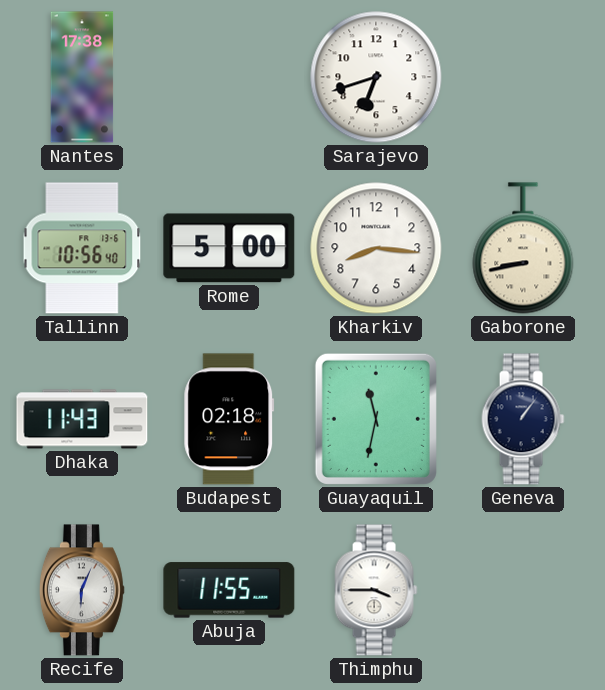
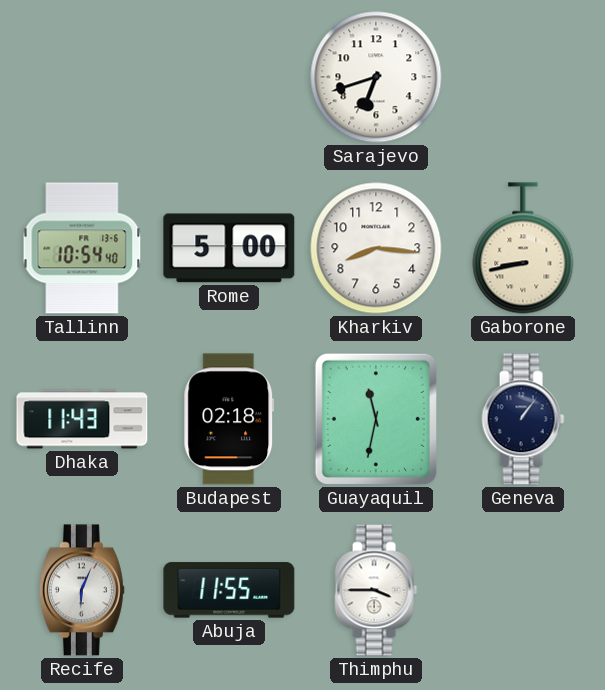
Nantes: 17:38 -> none
Tallinn: 10:56 -> 10:54
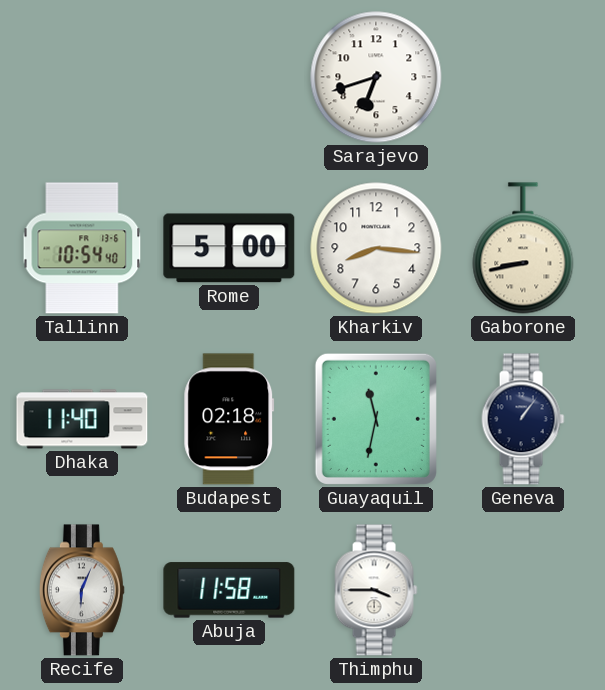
Dhaka: 11:43 -> 11:40
Abuja: 11:55 -> 11:58
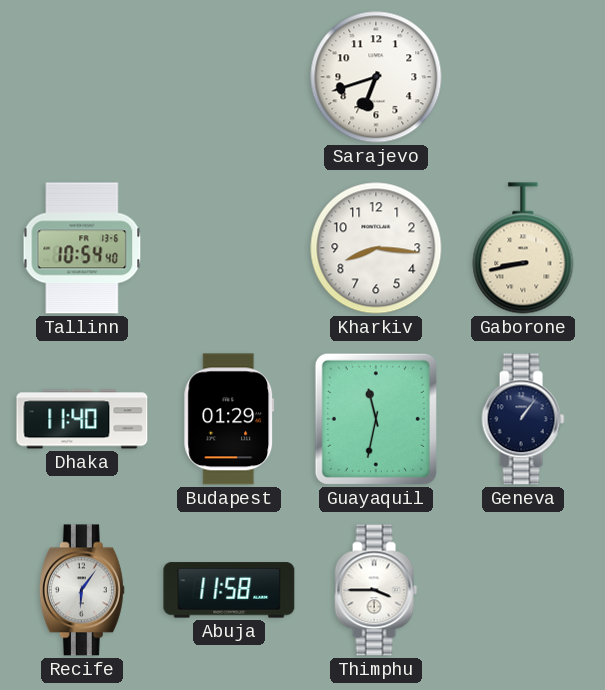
Rome: 5:00 -> none
Budapest: 02:18 -> 01:29
Recife: 6:04 -> 6:06
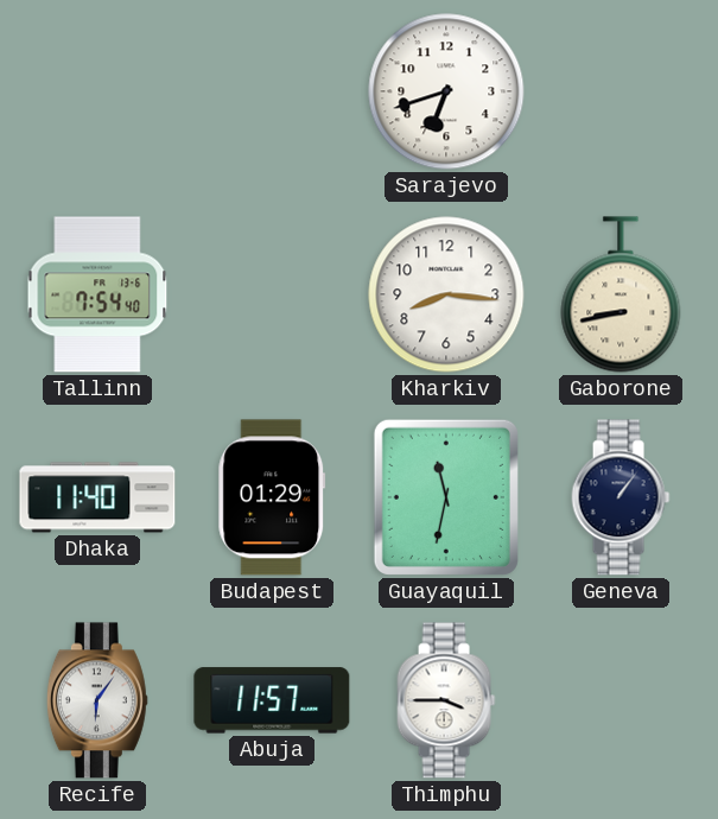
Tallinn: 10:54 -> 7:54
Abuja: 11:58 -> 11:57
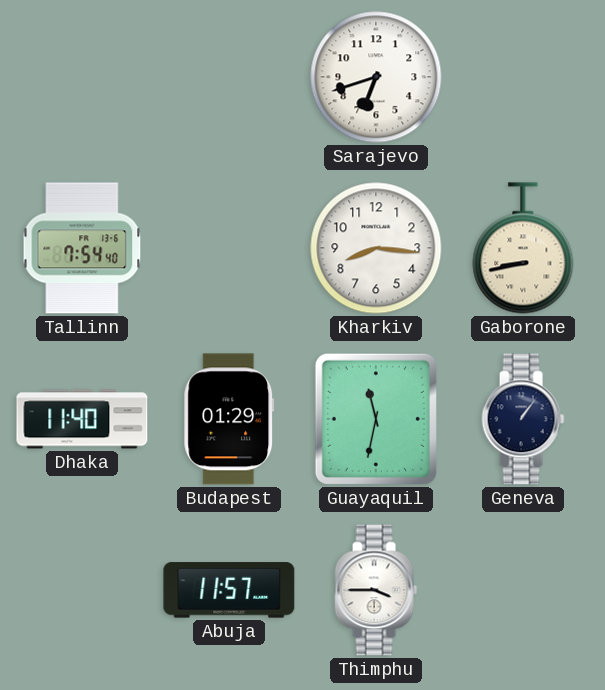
Recife: 6:06 -> none
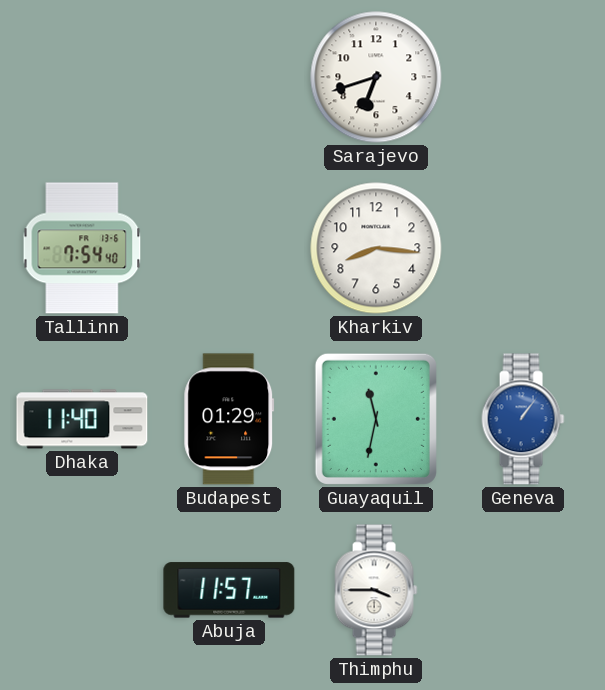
Gaborone: 8:43 -> none
Geneva dial: navy -> blue
